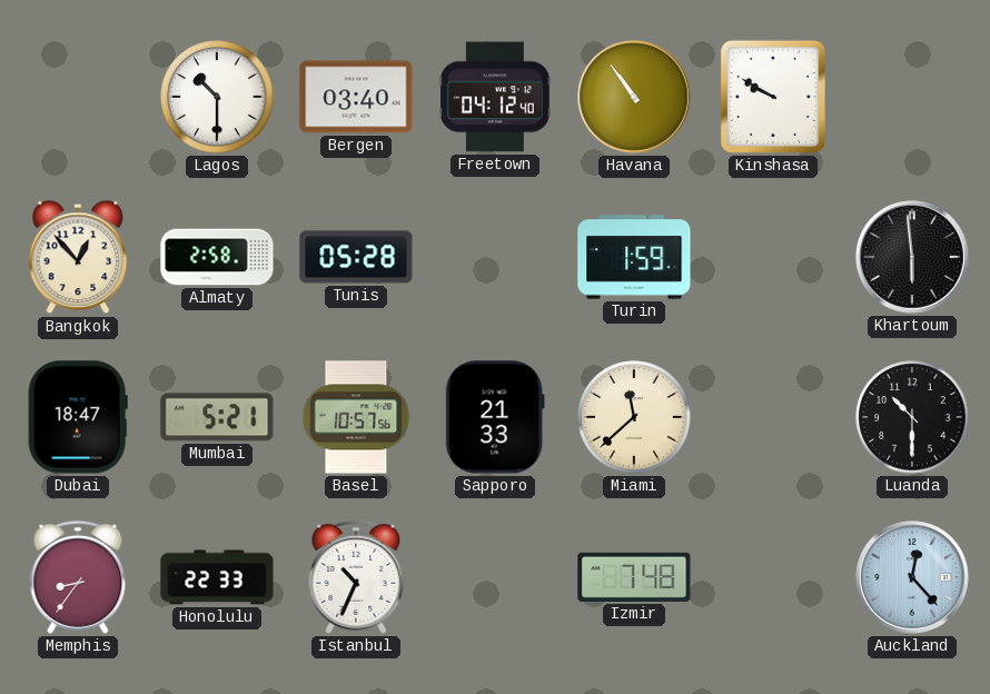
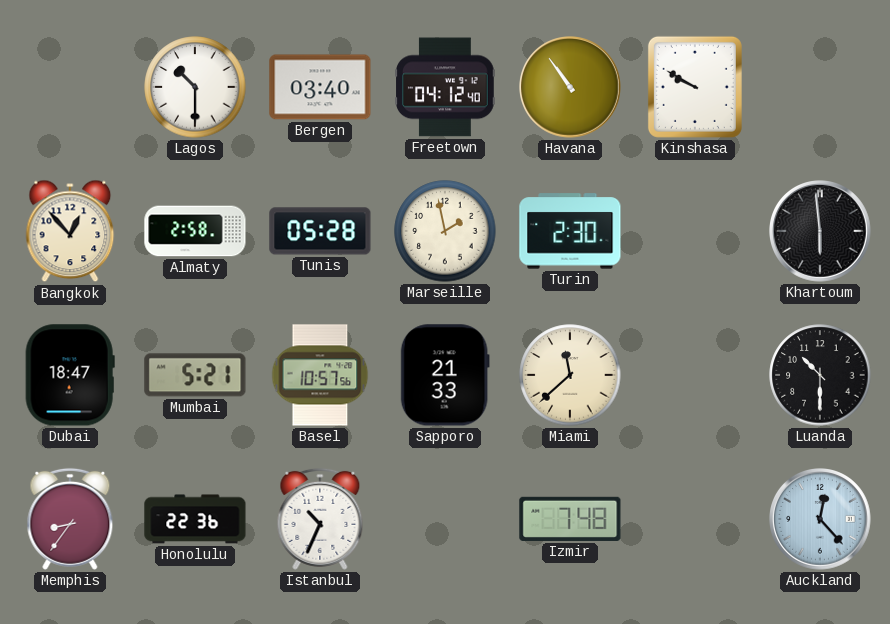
Marseille: none -> 1:58
Turin: 1:59 -> 2:30
Honolulu: 22:33 -> 22:36
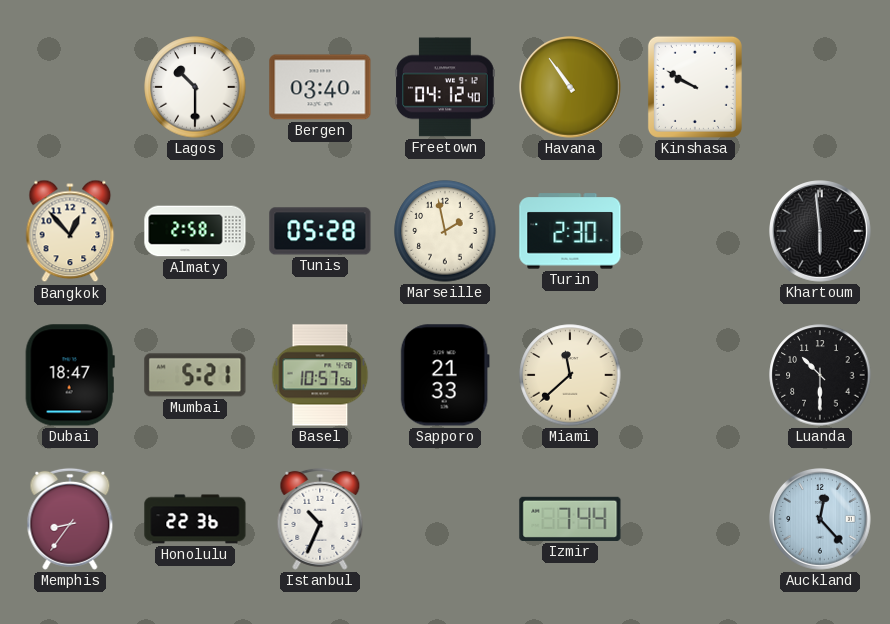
Izmir: 7:48 -> 7:44
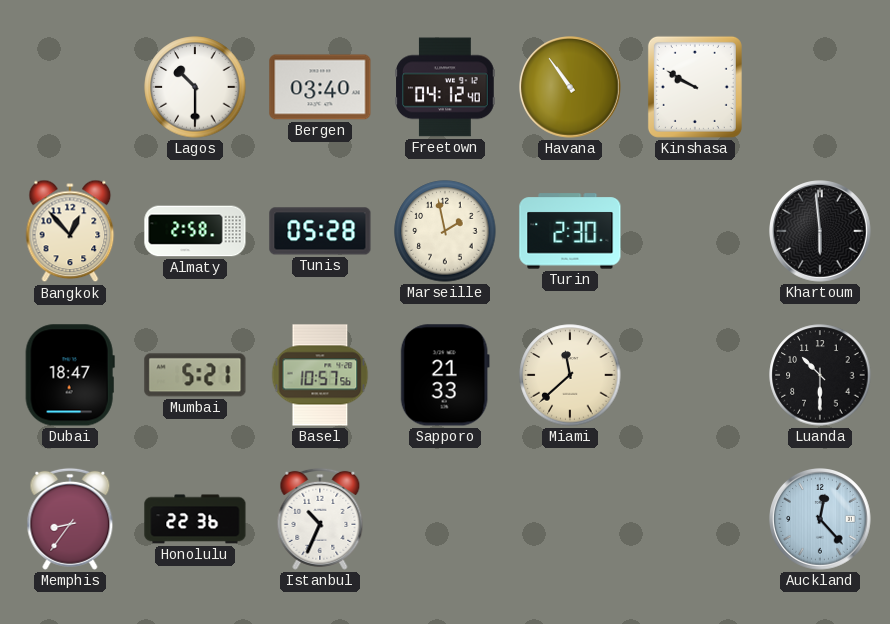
Izmir: 7:44 -> none
